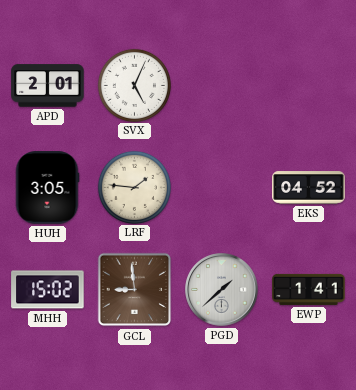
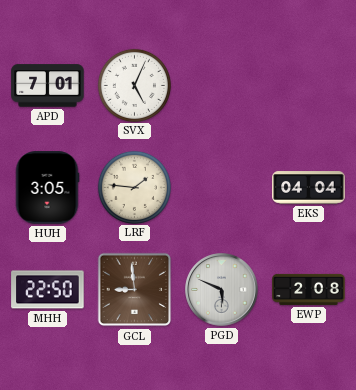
APD: 2:01 -> 7:01
EKS: 04:52 -> 04:04
MHH: 15:02 -> 22:50
PGD: 1:38 -> 5:49
EWP: 1:41 -> 2:08
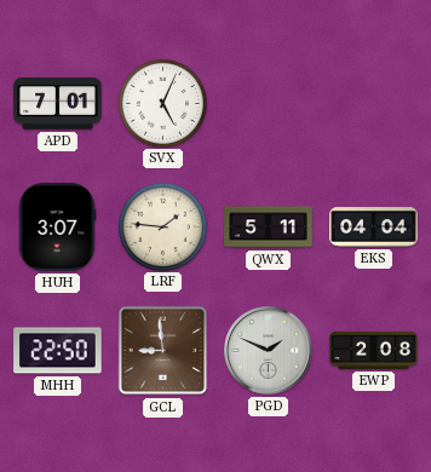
HUH: 3:05 -> 3:07
QWX: none -> 5:11
PGD: 5:49 -> 1:49
